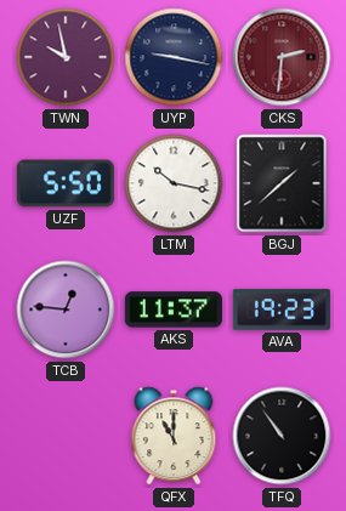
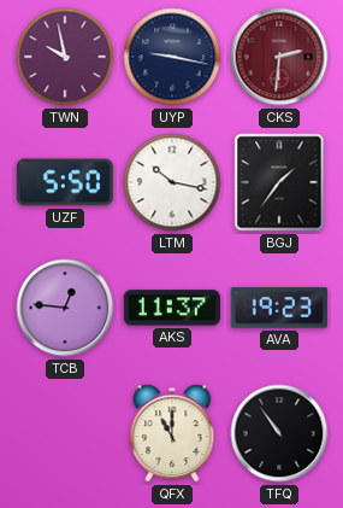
BGJ: 1:38 -> 1:36
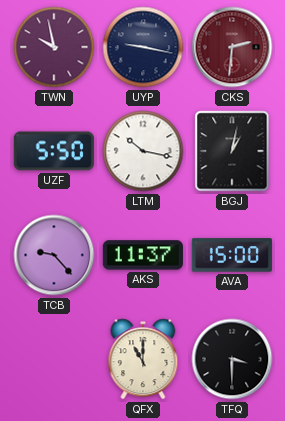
BGJ: 1:36 -> 1:02
TCB: 12:46 -> 9:23
AVA: 19:23 -> 15:00
TFQ: 10:54 -> 3:30
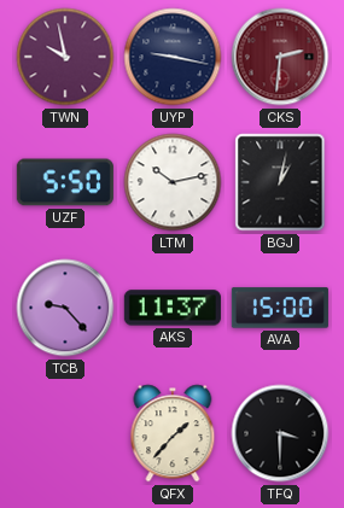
LTM: 10:17 -> 10:13
QFX: 11:00 -> 1:37
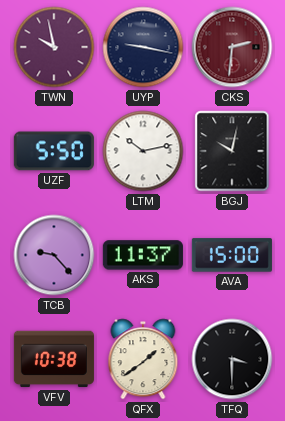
BGJ: 1:02 -> 10:02
VFV: none -> 10:38
QFX: 1:37 -> 1:39
